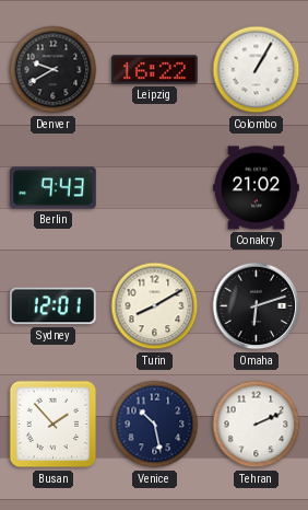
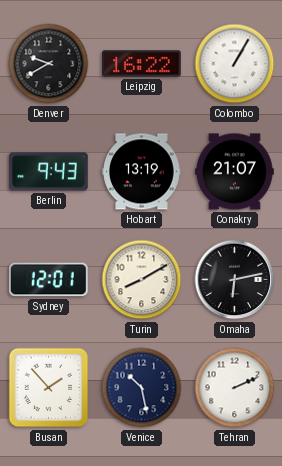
Hobart: none -> 13:19
Conakry: 21:02 -> 21:07
Omaha: 6:12 -> 6:13
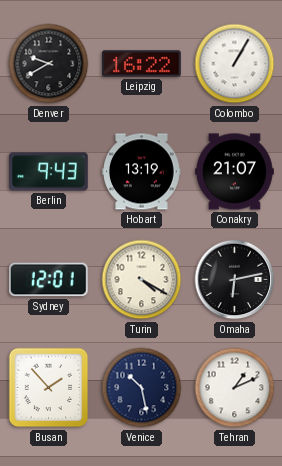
Turin: 8:10 -> 4:20
Tehran: 2:11 -> 1:11
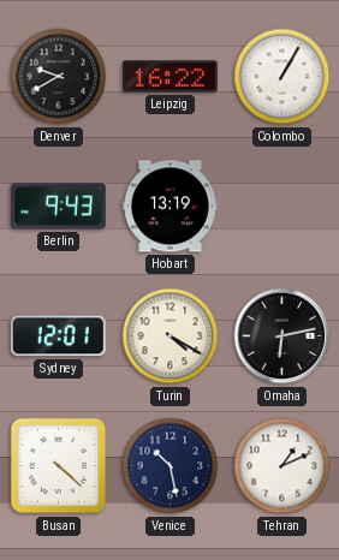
Conakry: 21:07 -> none
Busan: 1:53 -> 4:22
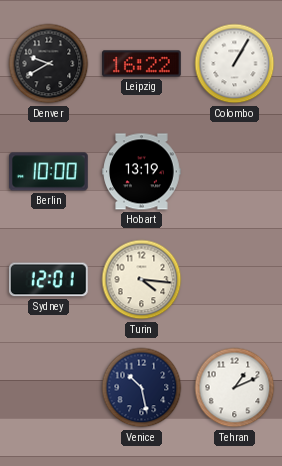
Berlin: 9:43 -> 10:00
Turin: 4:20 -> 4:16
Omaha: 6:13 -> none
Busan: 4:22 -> none
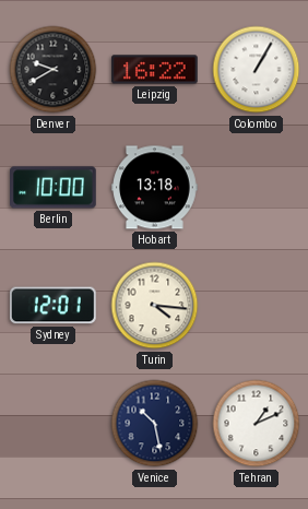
Hobart: 13:19 -> 13:18
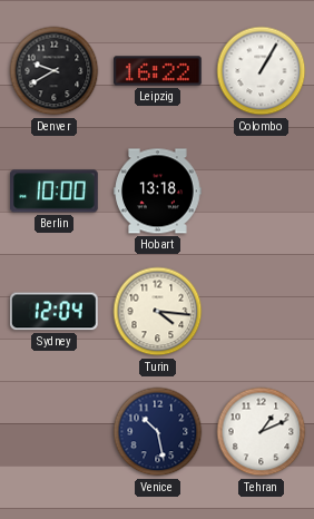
Sydney: 12:01 -> 12:04
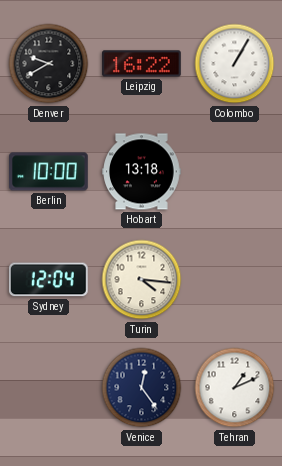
Venice: 10:28 -> 12:24
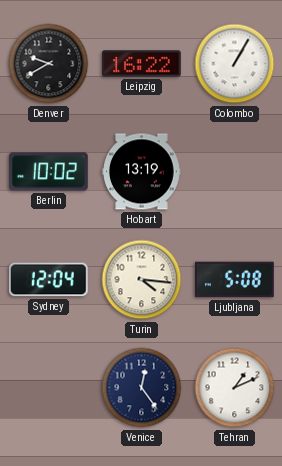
Berlin: 10:00 -> 10:02
Hobart: 13:18 -> 13:19
Ljubljana: none -> 5:08
